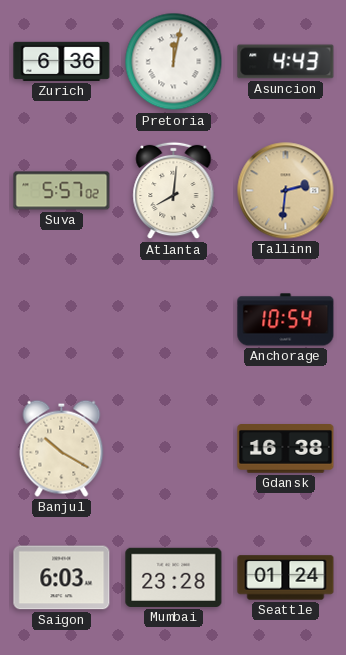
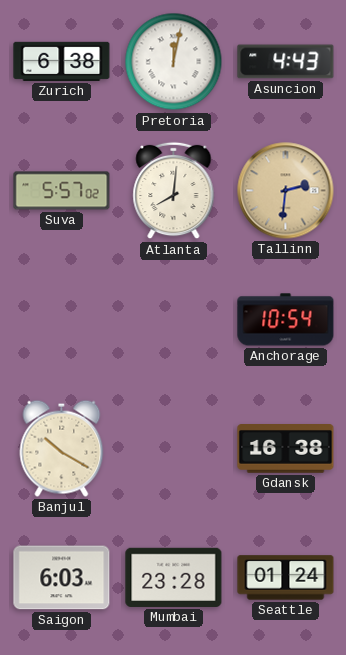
Zurich: 6:36 -> 6:38
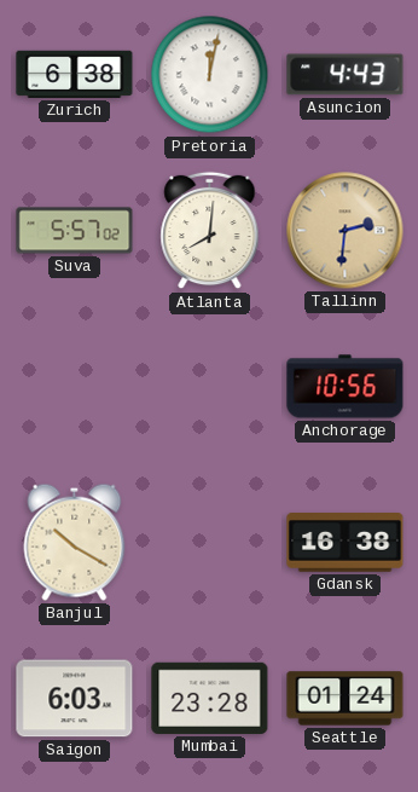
Anchorage: 10:54 -> 10:56
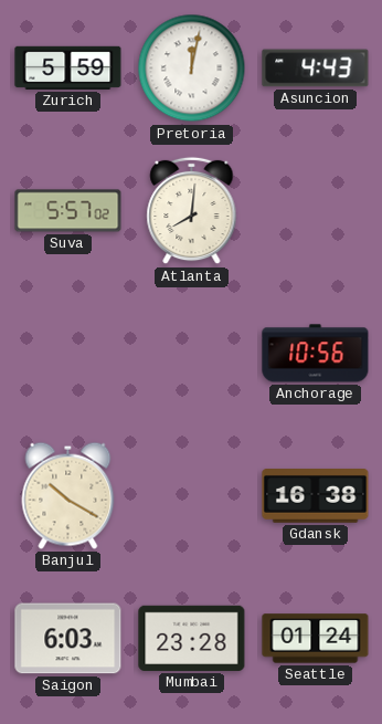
Zurich: 6:38 -> 5:59
Tallinn: 2:31 -> none
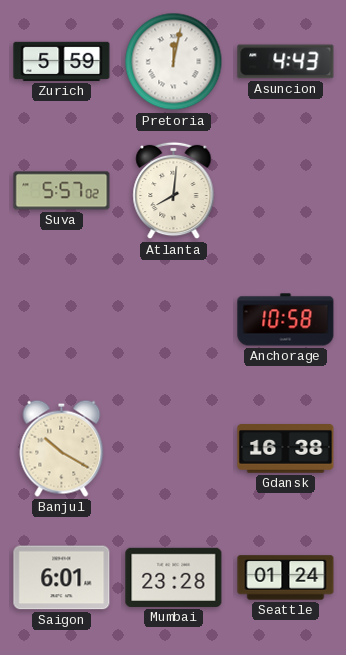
Anchorage: 10:56 -> 10:58
Saigon: 6:03 -> 6:01
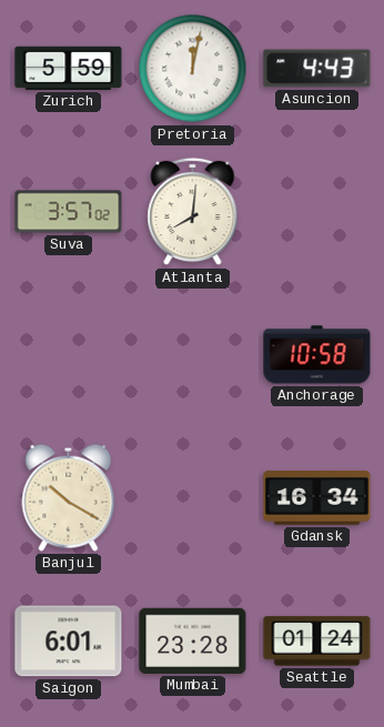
Suva: 5:57 -> 3:57
Gdansk: 16:38 -> 16:34
